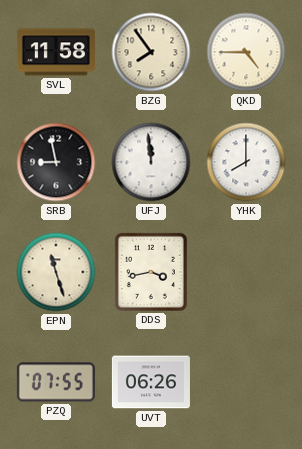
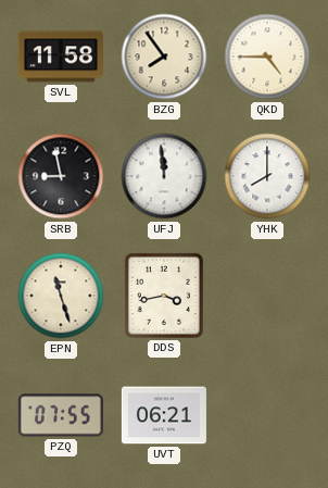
UVT: 06:26 -> 06:21
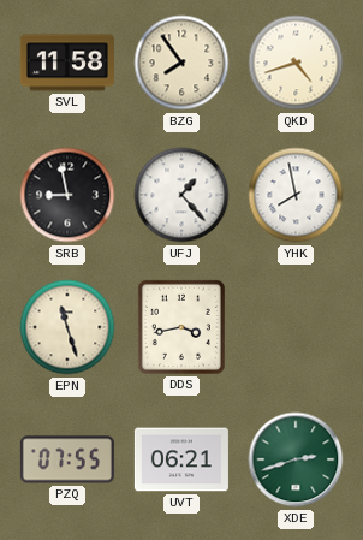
QKD: 4:45 -> 4:42
UFJ: 11:59 -> 1:23
YHK: 8:00 -> 7:58
XDE: none -> 2:42
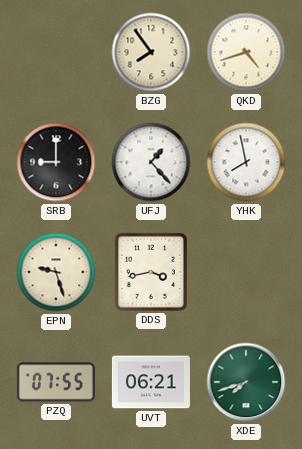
SVL: 11:58 -> none
SRB: 8:58 -> 9:00
EPN: 11:27 -> 9:27
XDE: 2:42 -> 7:42
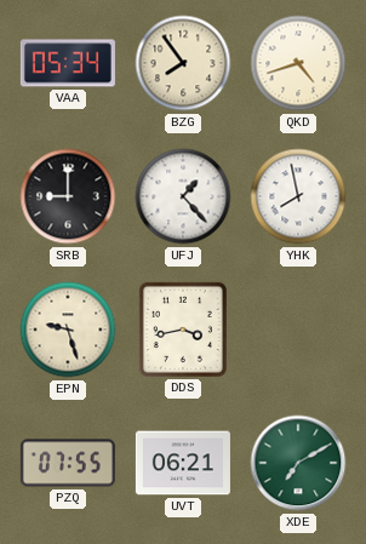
VAA: none -> 05:34
XDE: 7:42 -> 7:10
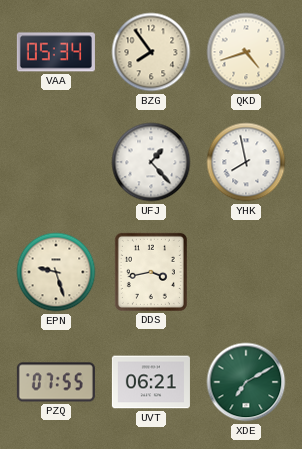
SRB: 9:00 -> none
